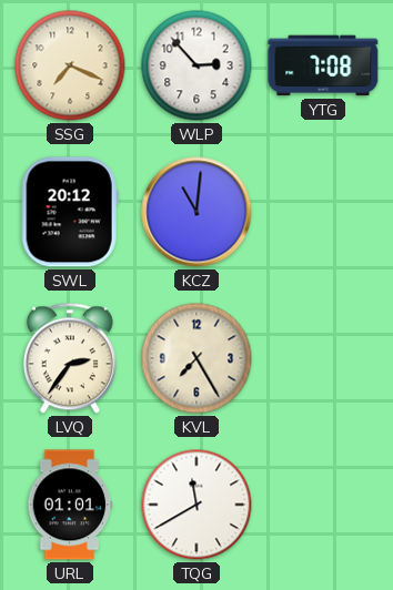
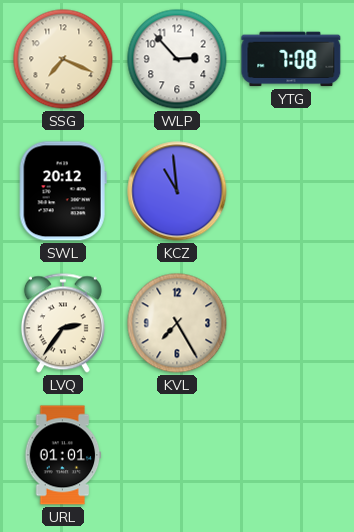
KCZ: 11:01 -> 10:59
TQG: 11:40 -> none
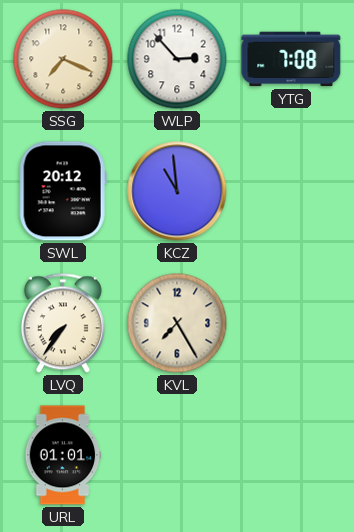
LVQ: 2:36 -> 7:36
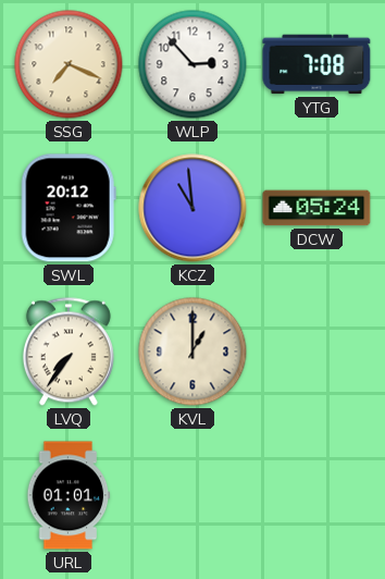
DCW: none -> 05:24
KVL: 7:25 -> 1:00
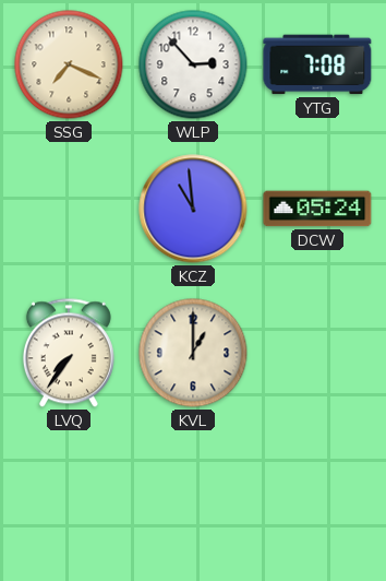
SWL: 20:12 -> none
URL: 01:01 -> none
